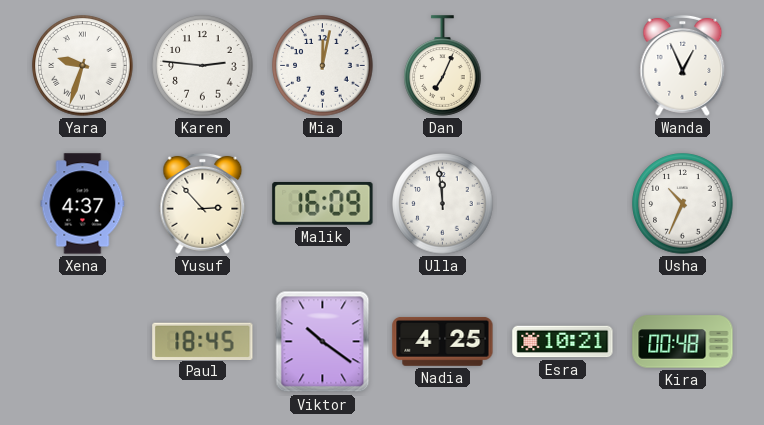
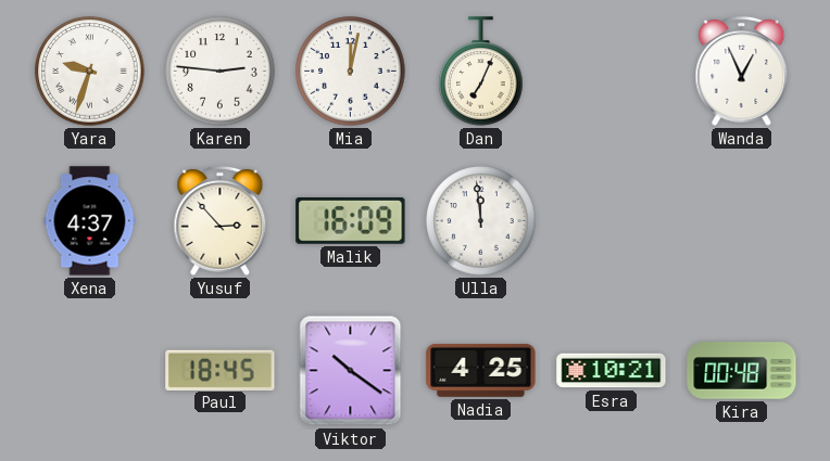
Usha: 10:34 -> none
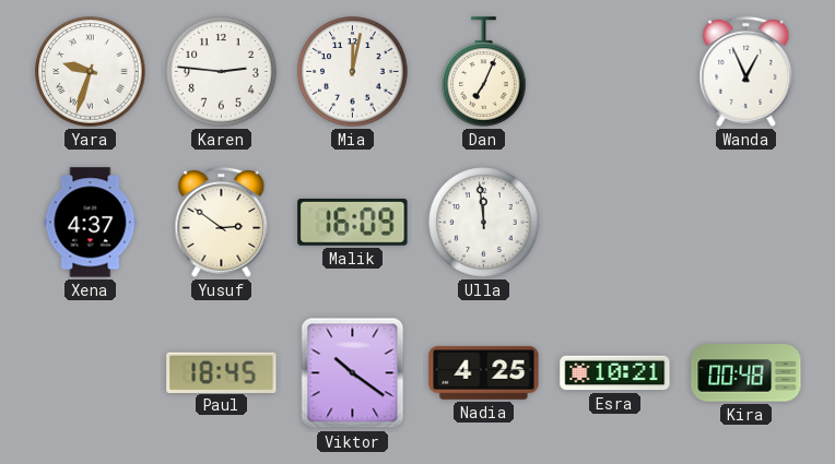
Yusuf: 2:53 -> 2:51
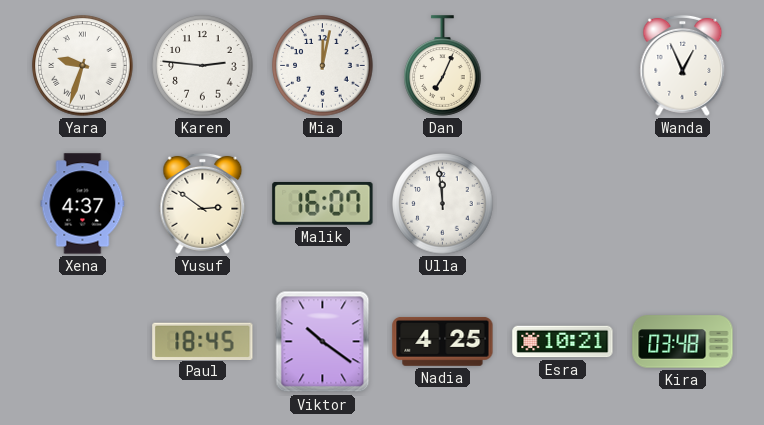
Malik: 16:09 -> 16:07
Kira: 00:48 -> 03:48
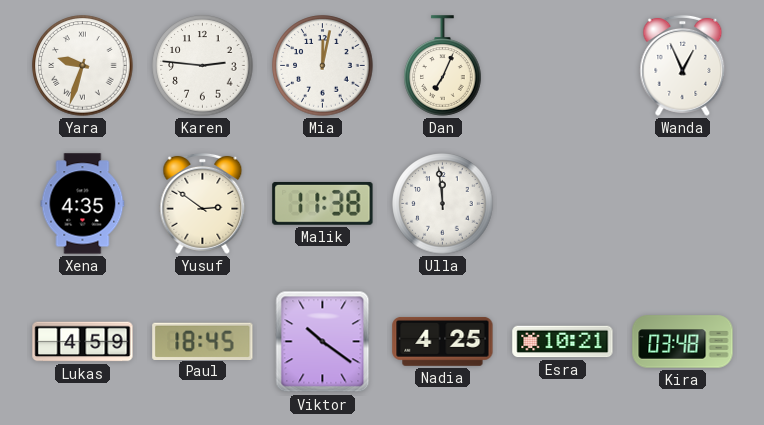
Xena: 4:37 -> 4:35
Malik: 16:07 -> 11:38
Lukas: none -> 4:59
